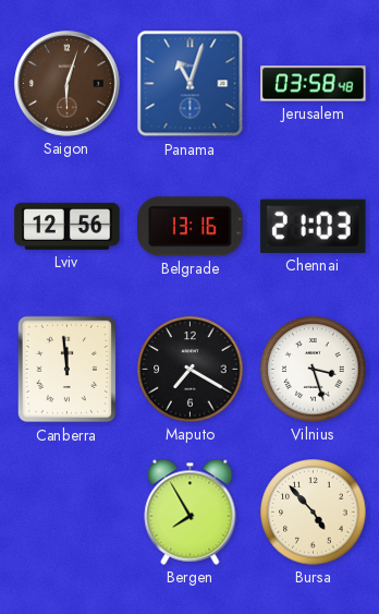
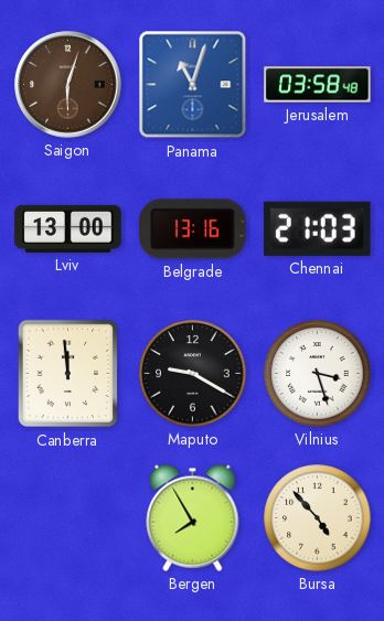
Lviv: 12:56 -> 13:00
Maputo: 7:20 -> 9:20
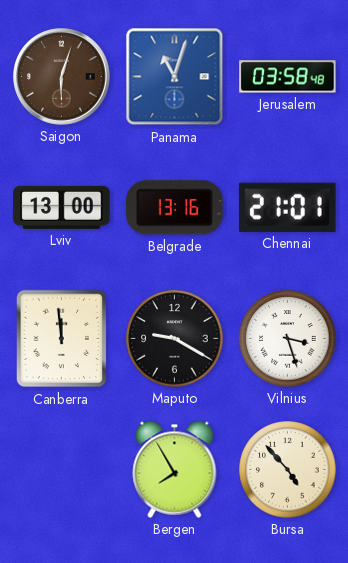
Chennai: 21:03 -> 21:01
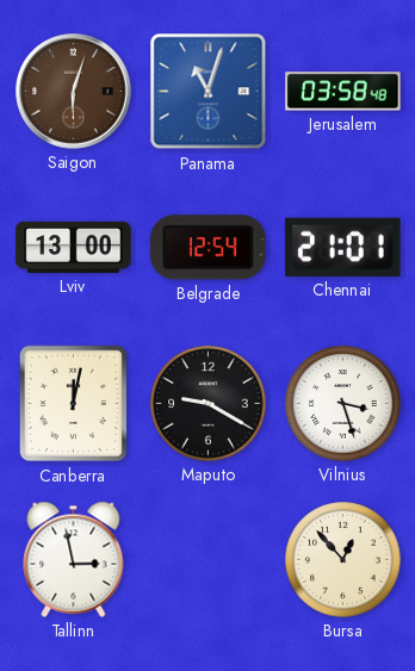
Belgrade: 13:16 -> 12:54
Canberra: 11:59 -> 12:02
Tallinn: none -> 2:58
Bergen: 7:55 -> none
Bursa: 4:53 -> 12:53
